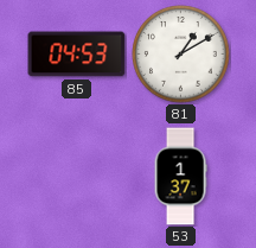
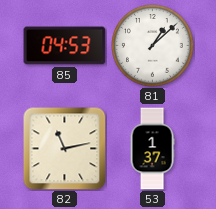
81: 1:10 -> 1:08
82: none -> 11:13
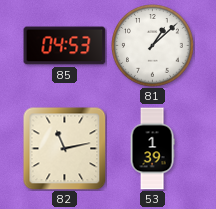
53: 1:37 -> 1:39
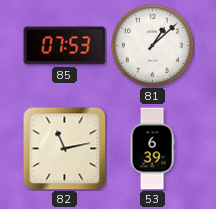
85: 04:53 -> 07:53
53: 1:39 -> 6:39
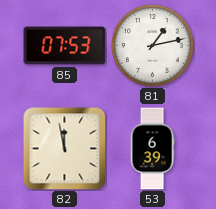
81: 1:08 -> 1:13
82: 11:13 -> 11:58
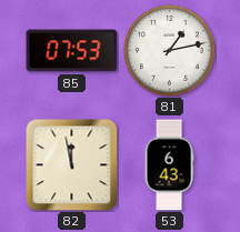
53: 6:39 -> 6:43
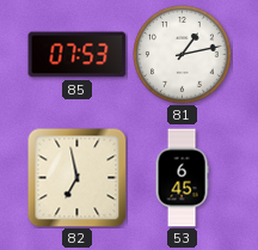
82: 11:58 -> 6:58
53: 6:43 -> 6:45
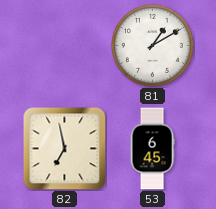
85: 07:53 -> none
81: 1:13 -> 1:10
